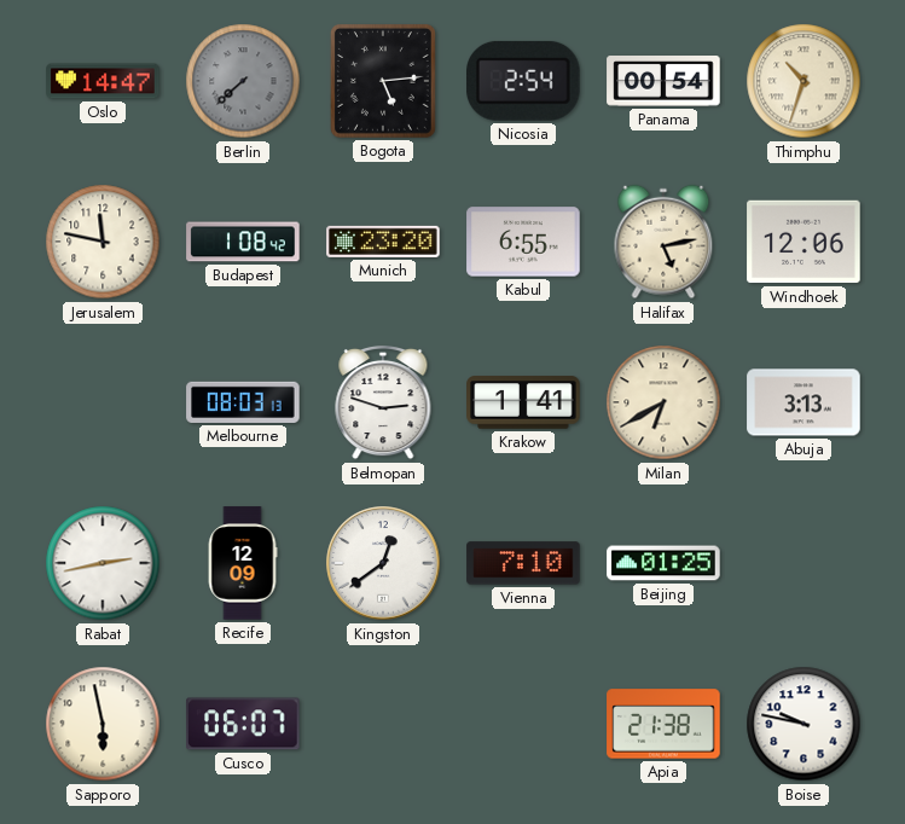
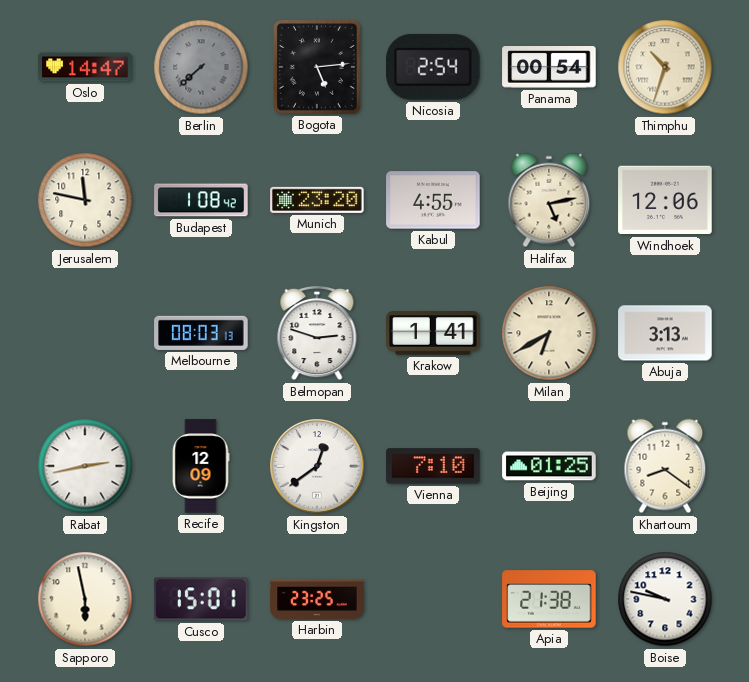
Kabul: 6:55 -> 4:55
Khartoum: none -> 8:21
Cusco: 06:07 -> 15:01
Harbin: none -> 23:25
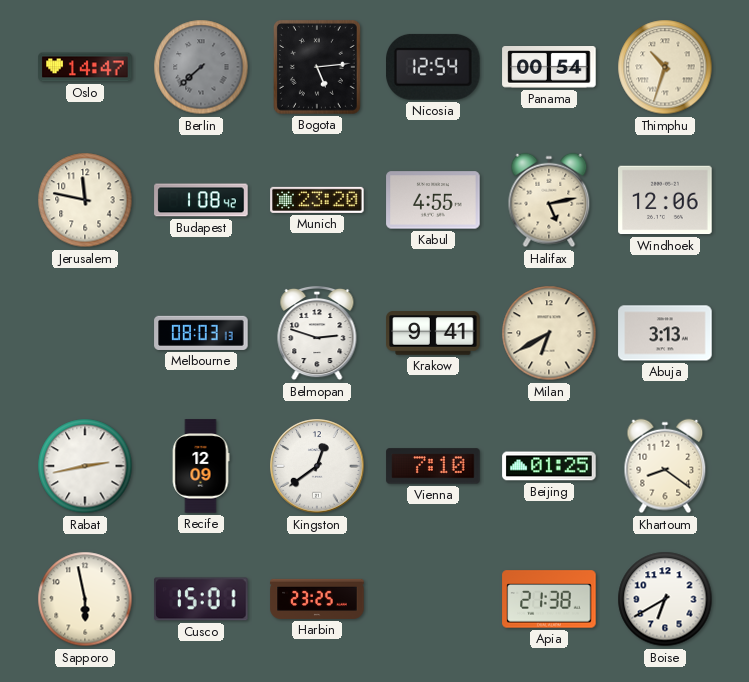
Nicosia: 2:54 -> 12:54
Krakow: 1:41 -> 9:41
Boise: 9:47 -> 6:40
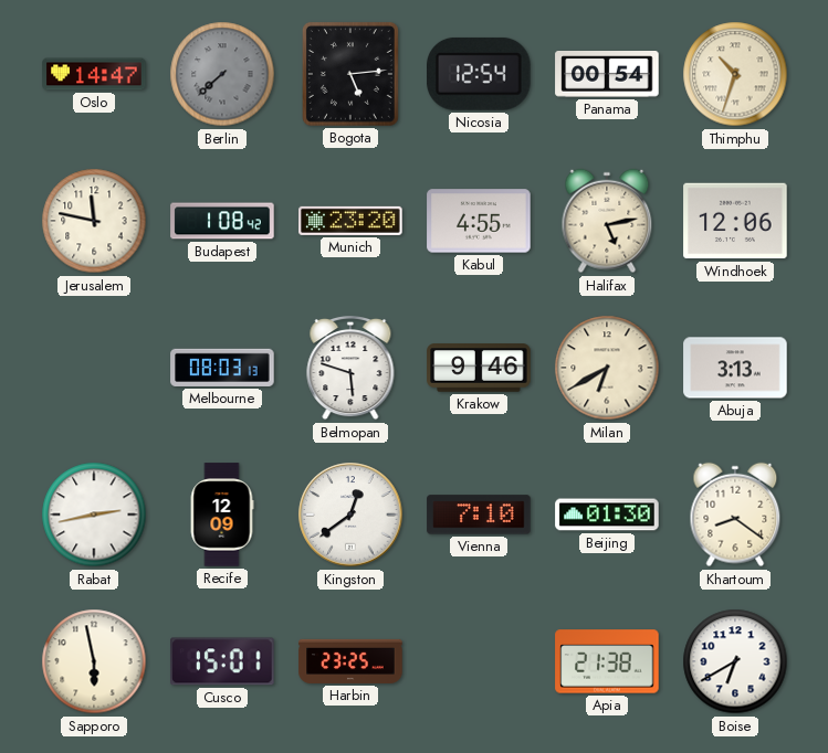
Belmopan: 2:48 -> 5:48
Krakow: 9:41 -> 9:46
Beijing: 01:25 -> 01:30
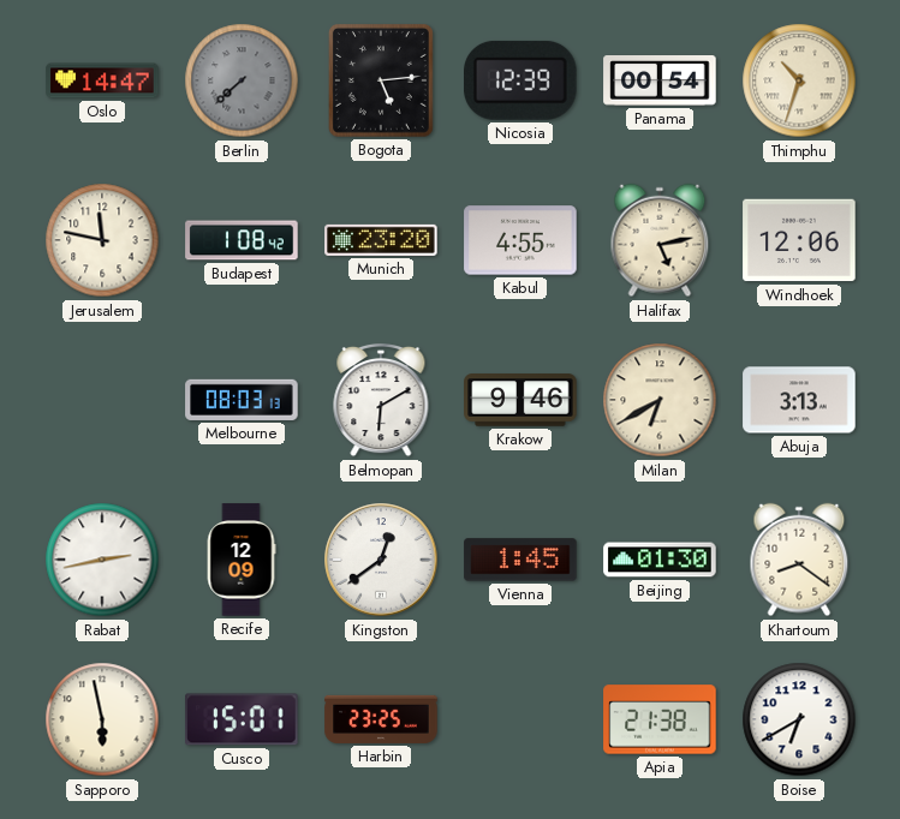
Nicosia: 12:54 -> 12:39
Belmopan: 5:48 -> 6:10
Vienna: 7:10 -> 1:45
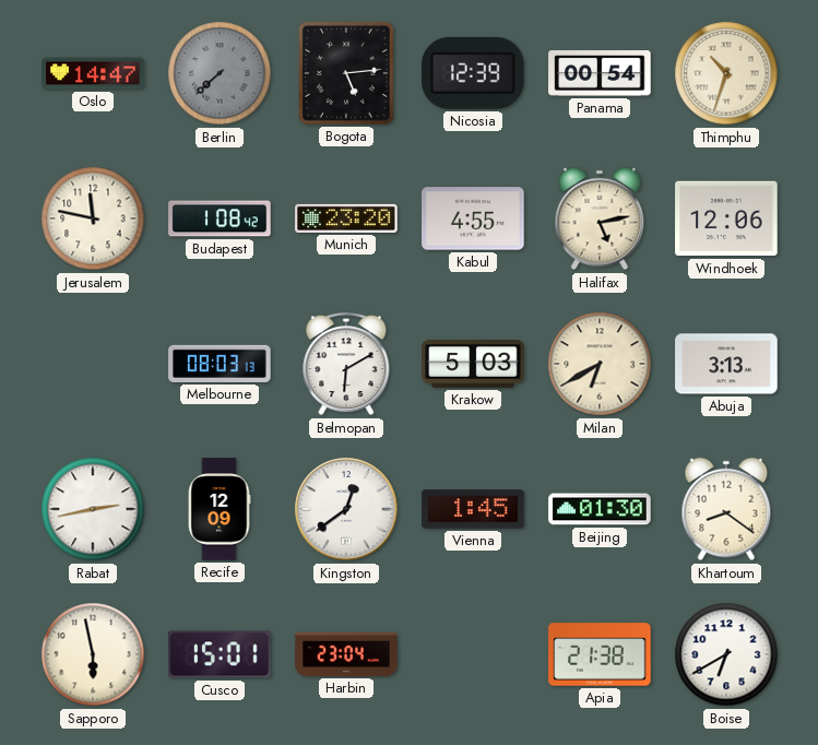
Krakow: 9:46 -> 5:03
Harbin: 23:25 -> 23:04
